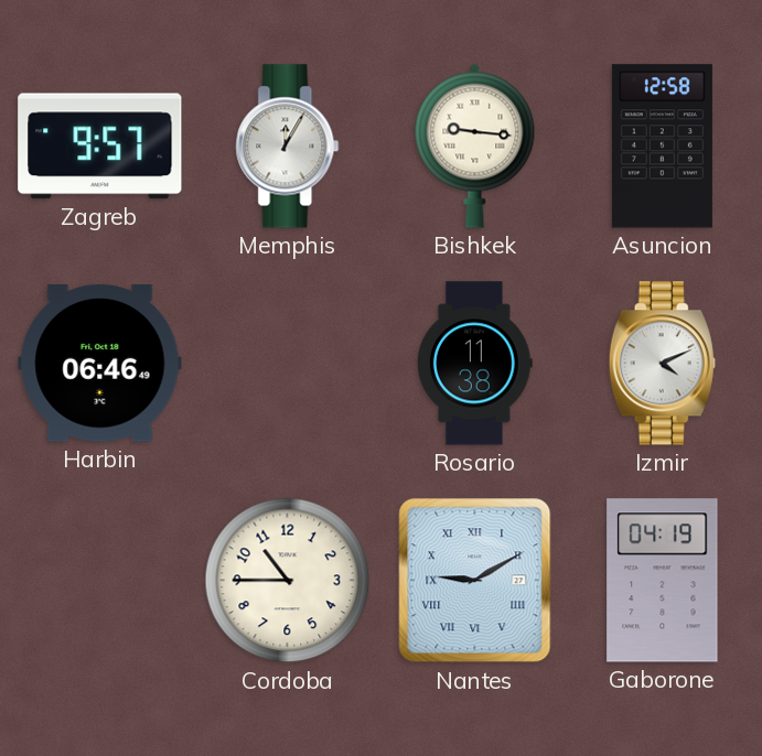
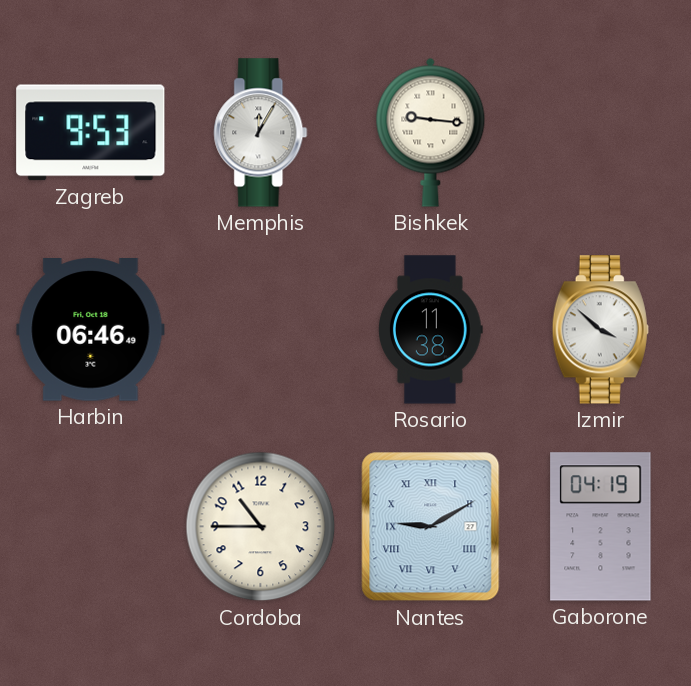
Zagreb: 9:57 -> 9:53
Asuncion: 12:58 -> none
Izmir: 4:11 -> 3:52
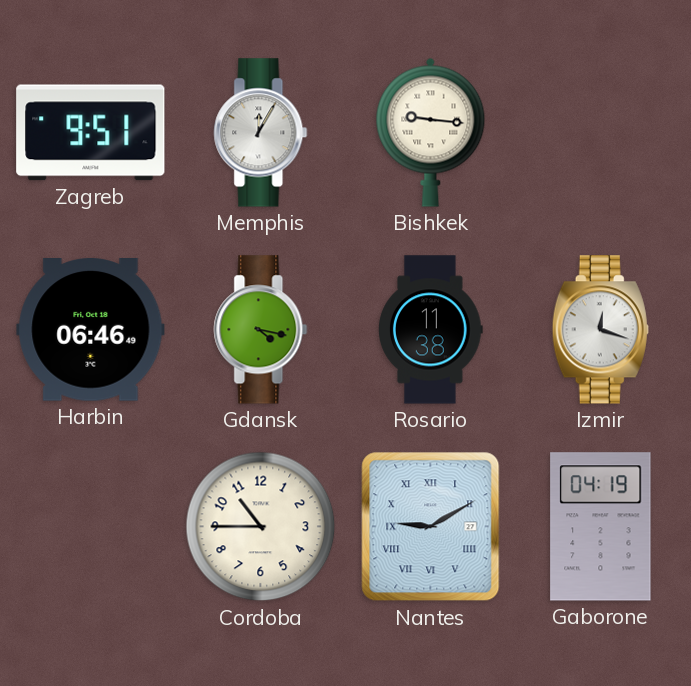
Zagreb: 9:53 -> 9:51
Gdansk: none -> 4:17
Izmir: 3:52 -> 12:18
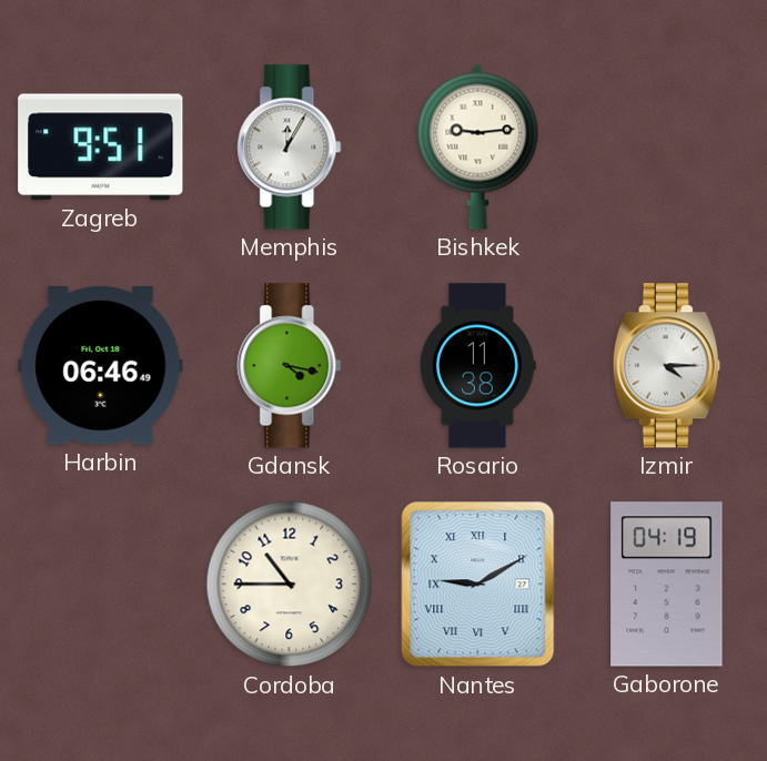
Bishkek: 9:16 -> 9:14
Izmir: 12:18 -> 4:15
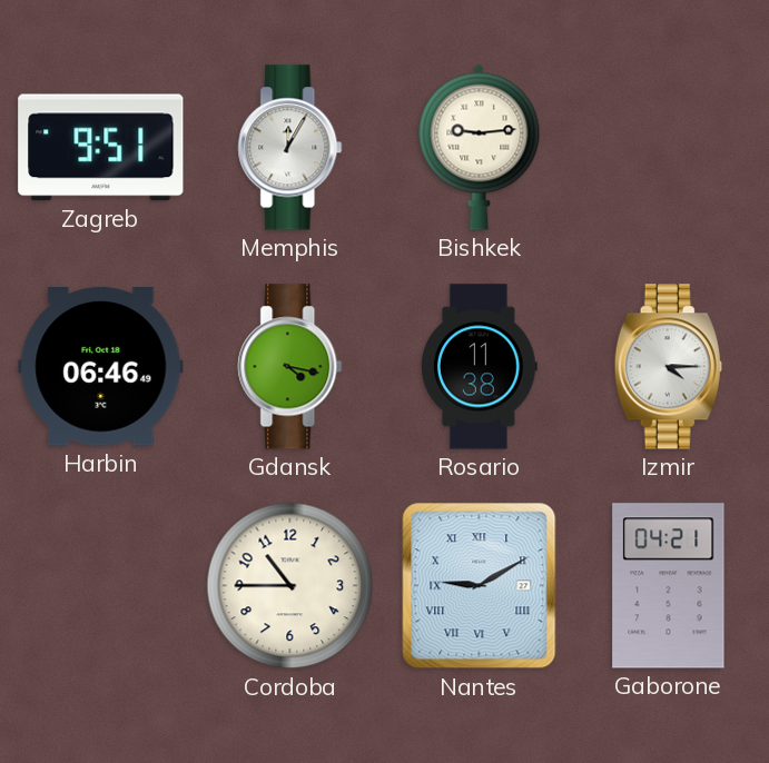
Gaborone: 04:19 -> 04:21
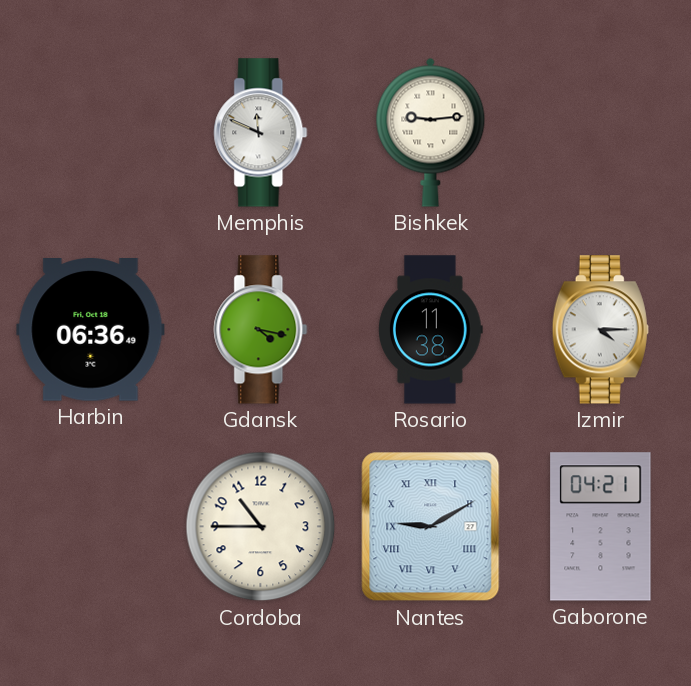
Zagreb: 9:51 -> none
Memphis: 12:05 -> 11:49
Harbin: 06:46 -> 06:36
